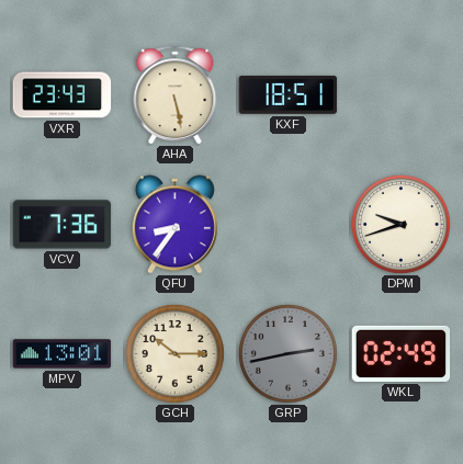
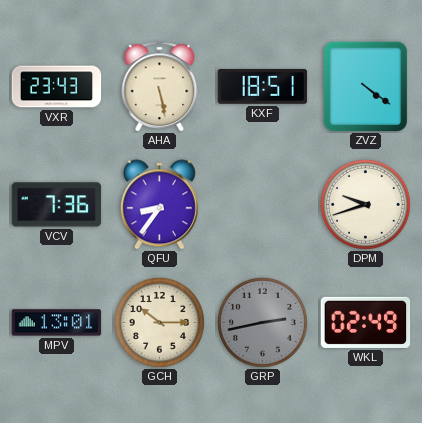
ZVZ: none -> 4:21
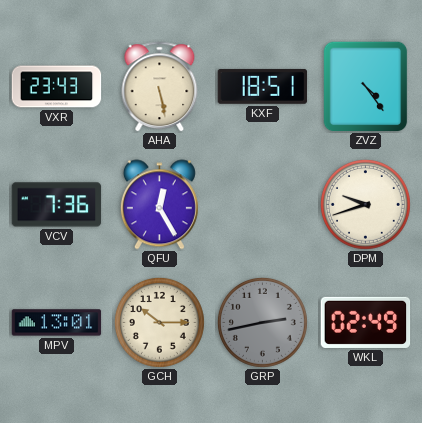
ZVZ: 4:21 -> 4:24
QFU: 8:36 -> 12:25
